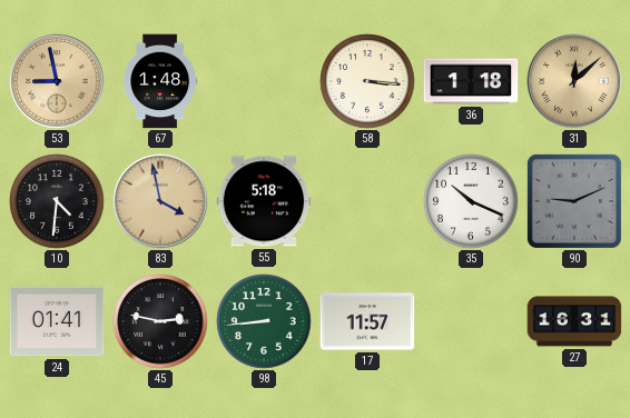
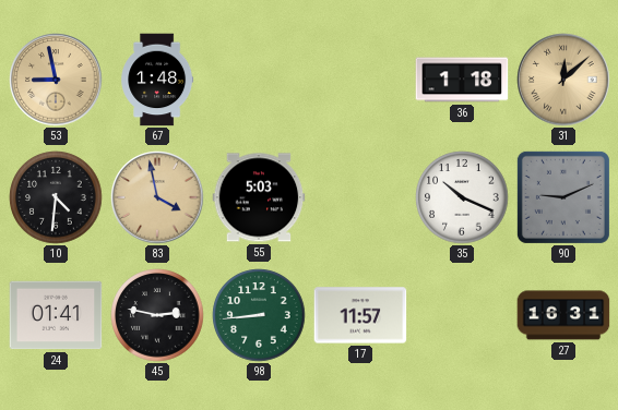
58: 3:16 -> none
55: 5:18 -> 5:03
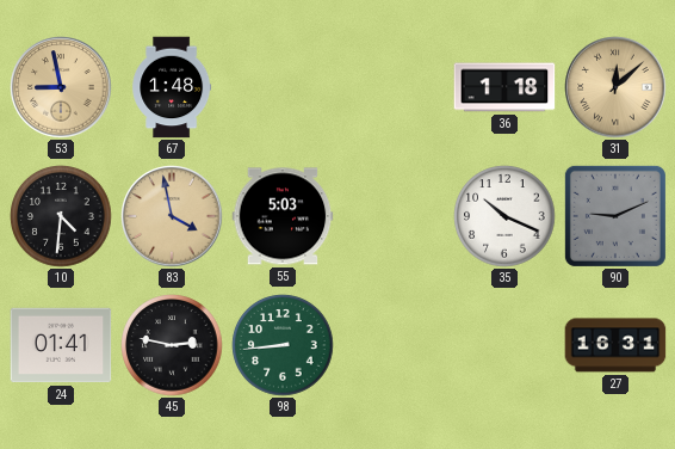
17: 11:57 -> none
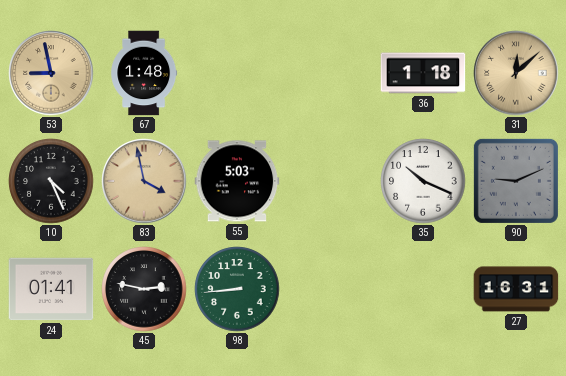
10: 4:31 -> 4:26
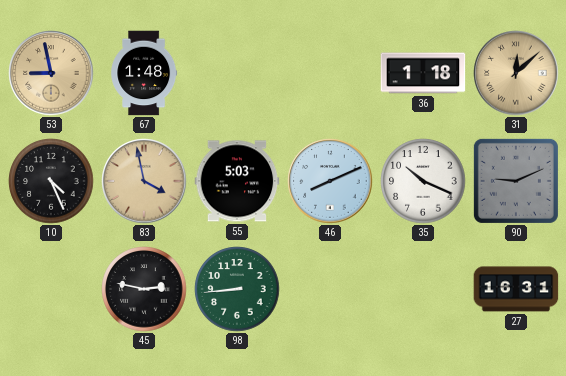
46: none -> 8:11
24: 01:41 -> none
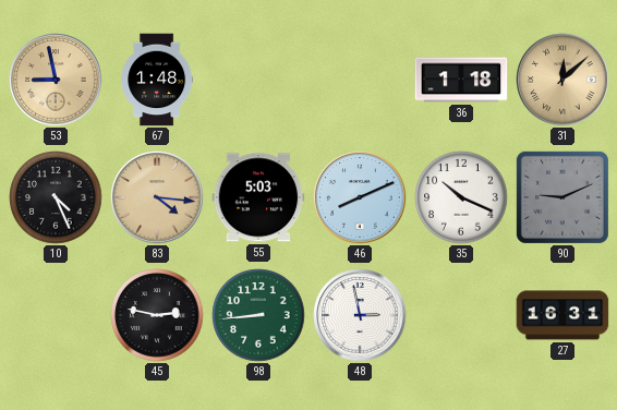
83: 3:58 -> 4:16
48: none -> 2:58
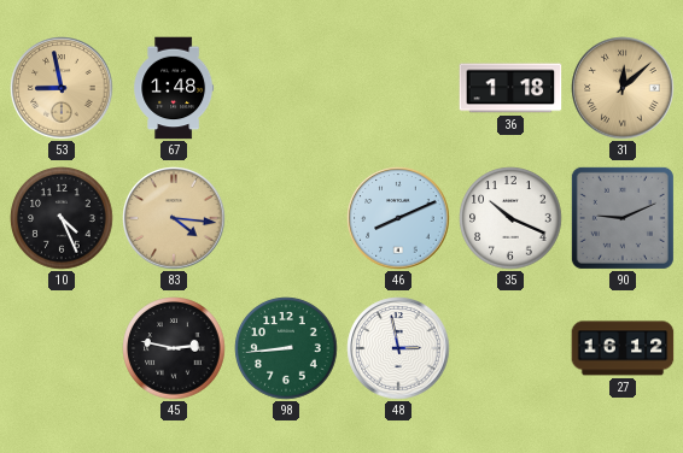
55: 5:03 -> none
27: 16:31 -> 16:12
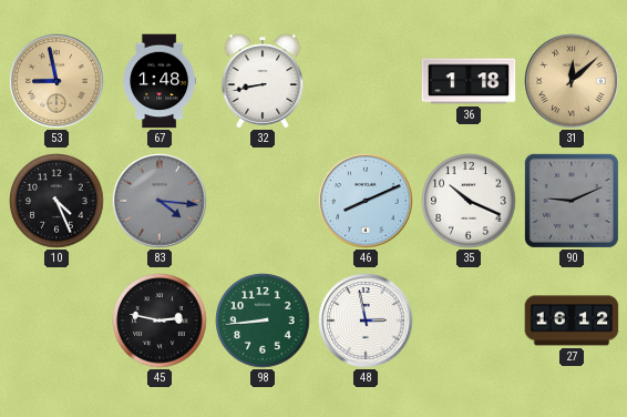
32: none -> 8:43
83 dial: champagne -> grey
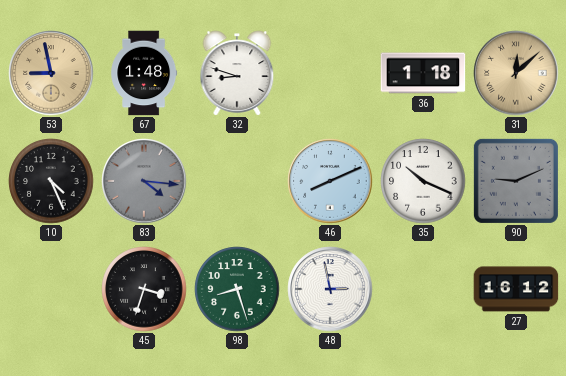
32: 8:43 -> 8:48
45: 2:47 -> 3:33
98: 8:44 -> 8:27
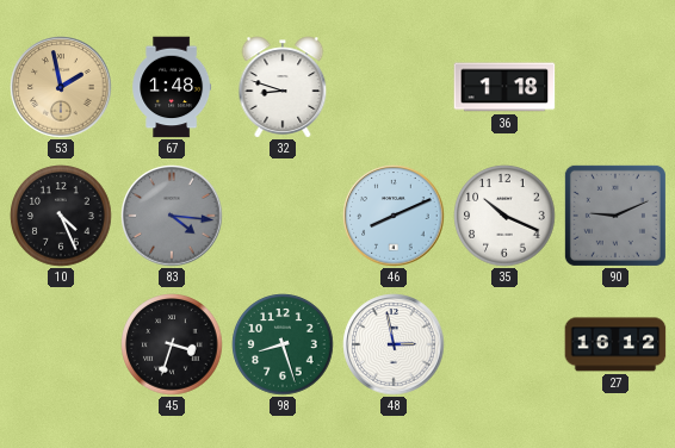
53: 8:58 -> 1:58
31: 12:08 -> none
